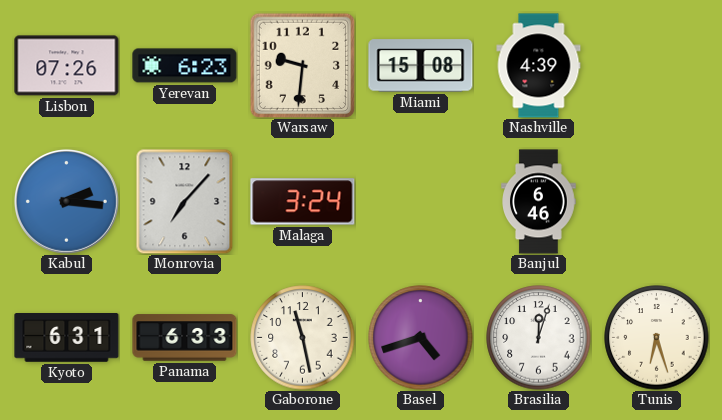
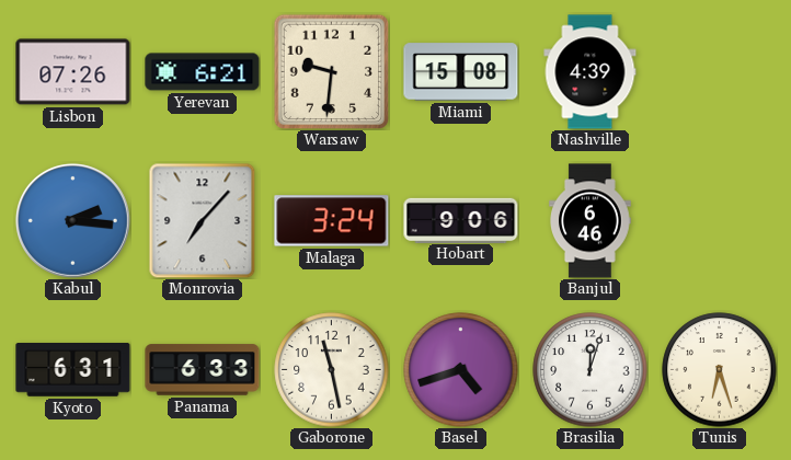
Yerevan: 6:23 -> 6:21
Hobart: none -> 9:06
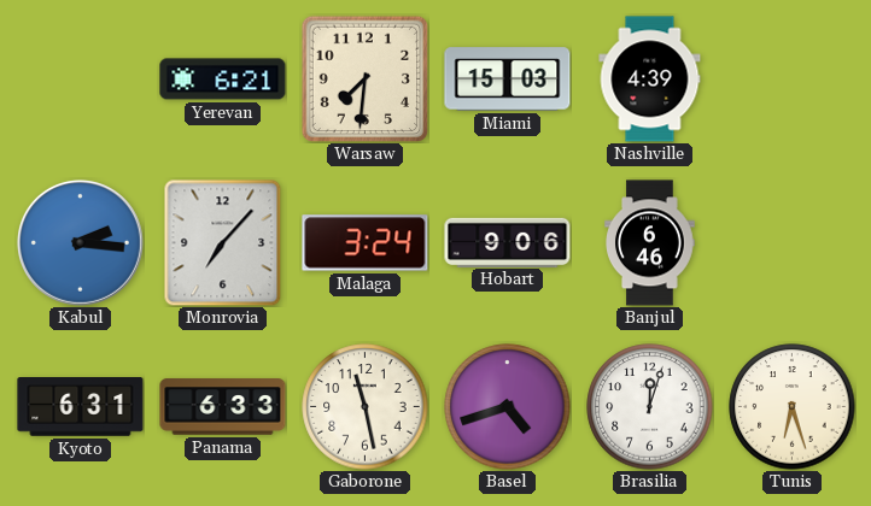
Lisbon: 07:26 -> none
Warsaw: 9:31 -> 7:31
Miami: 15:08 -> 15:03
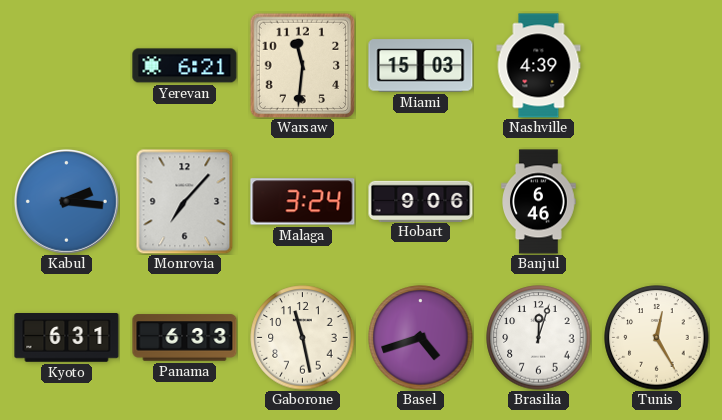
Warsaw: 7:31 -> 11:31
Tunis: 6:27 -> 12:25
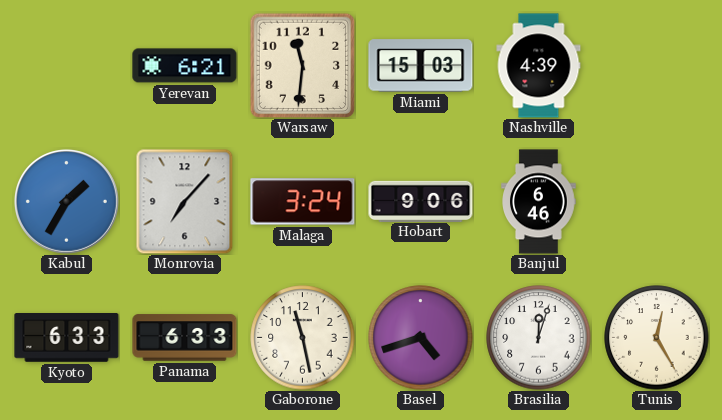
Kabul: 2:16 -> 1:35
Kyoto: 6:31 -> 6:33
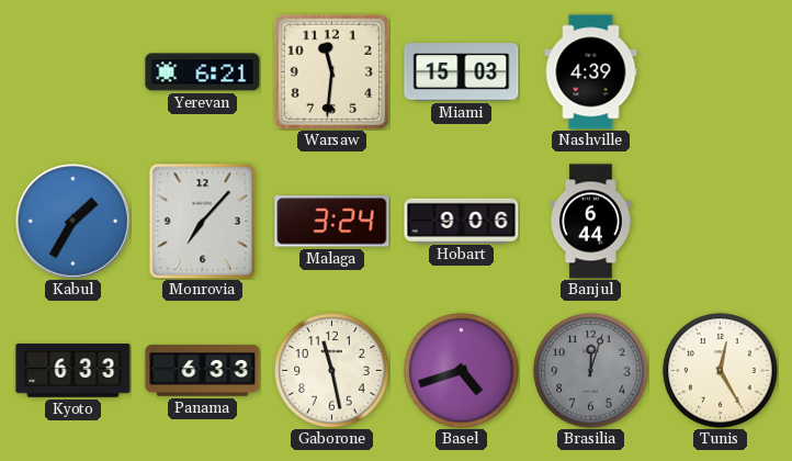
Banjul: 6:46 -> 6:44
Brasilia dial: white -> grey
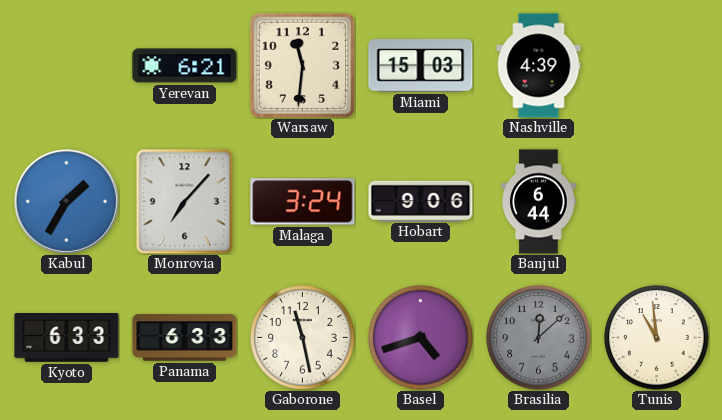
Brasilia: 12:03 -> 12:08
Tunis: 12:25 -> 10:59
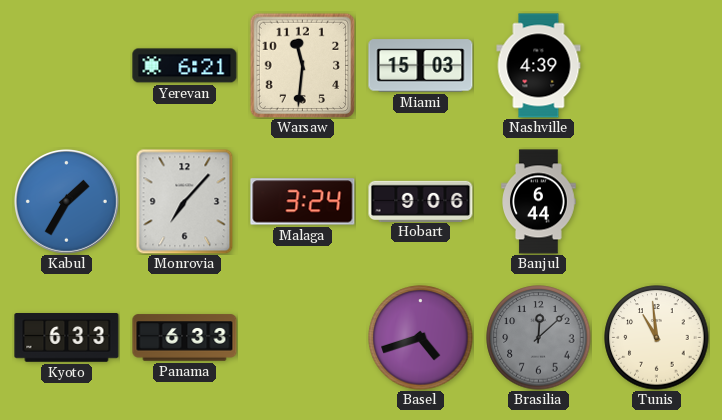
Gaborone: 11:28 -> none
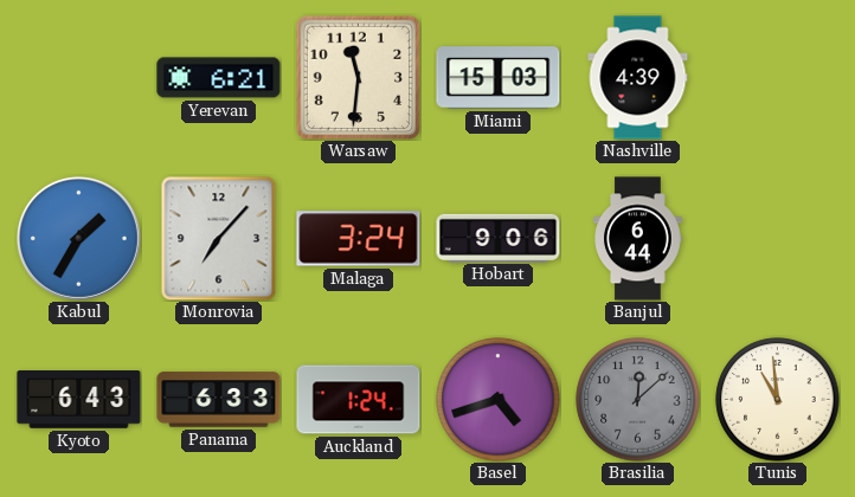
Kyoto: 6:33 -> 6:43
Auckland: none -> 1:24
